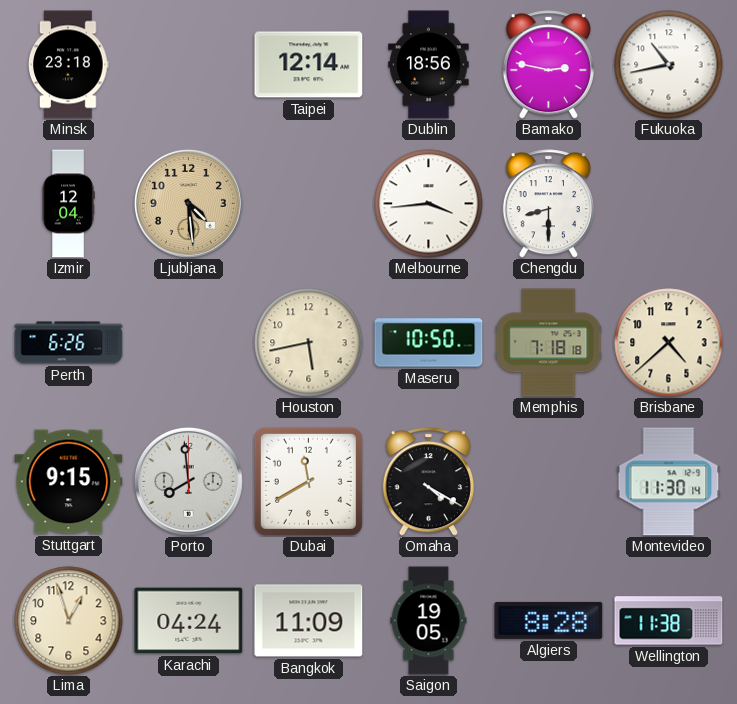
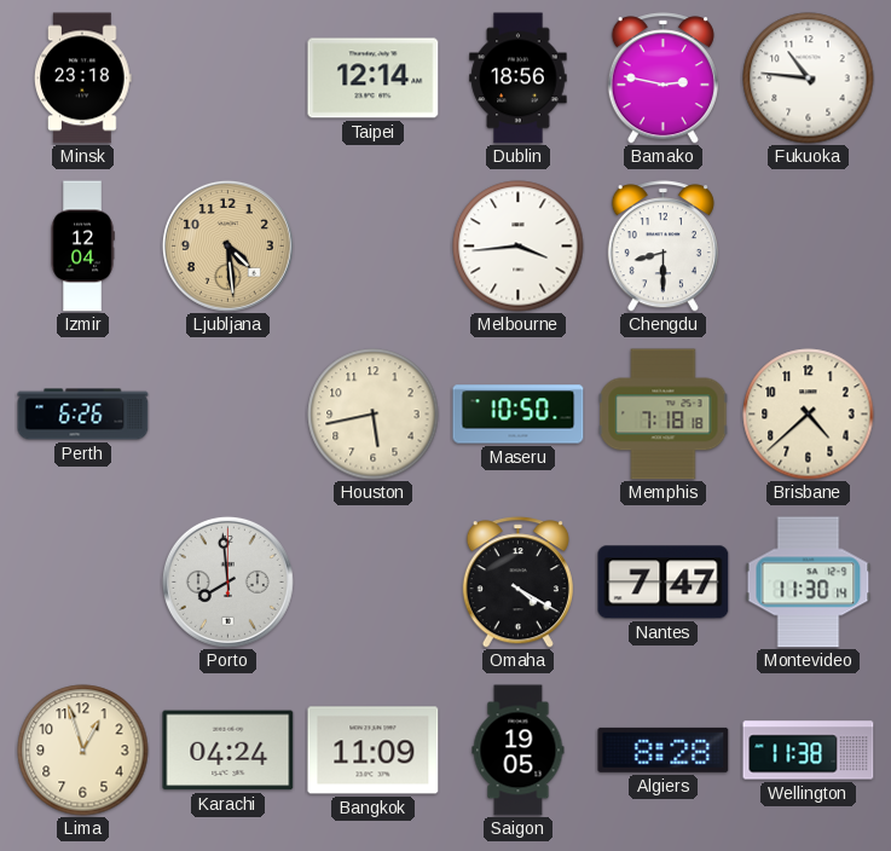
Fukuoka: 10:43 -> 10:46
Stuttgart: 9:15 -> none
Dubai: 11:40 -> none
Nantes: none -> 7:47
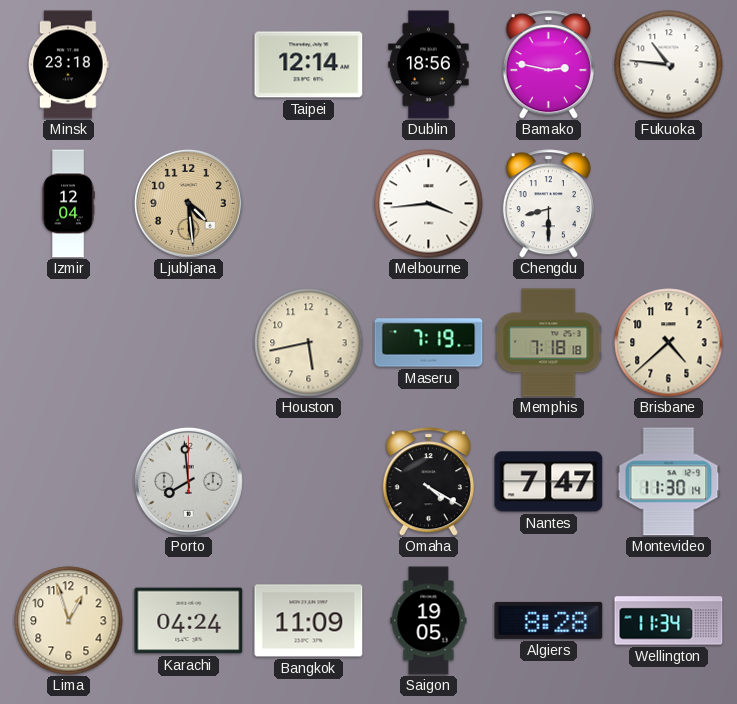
Perth: 6:26 -> none
Maseru: 10:50 -> 7:19
Wellington: 11:38 -> 11:34
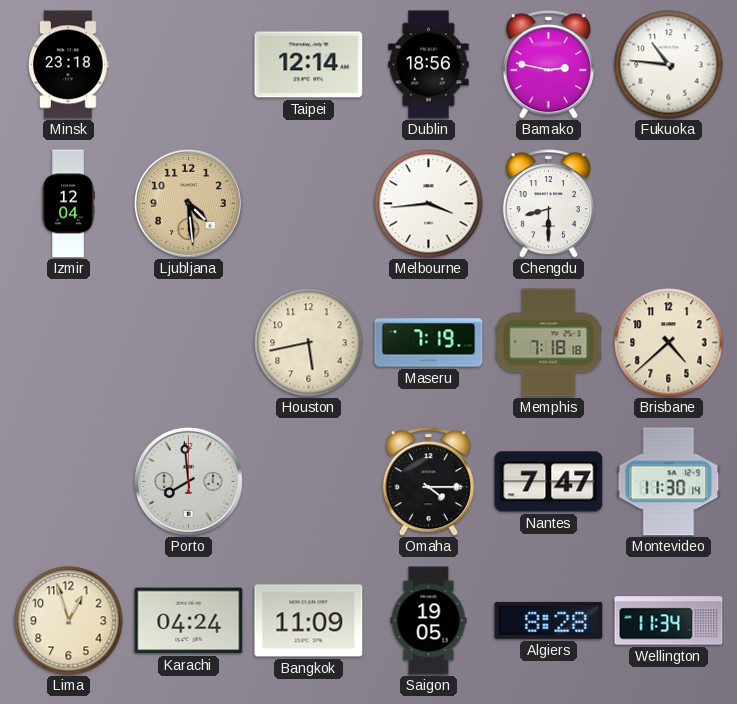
Omaha: 4:20 -> 4:15
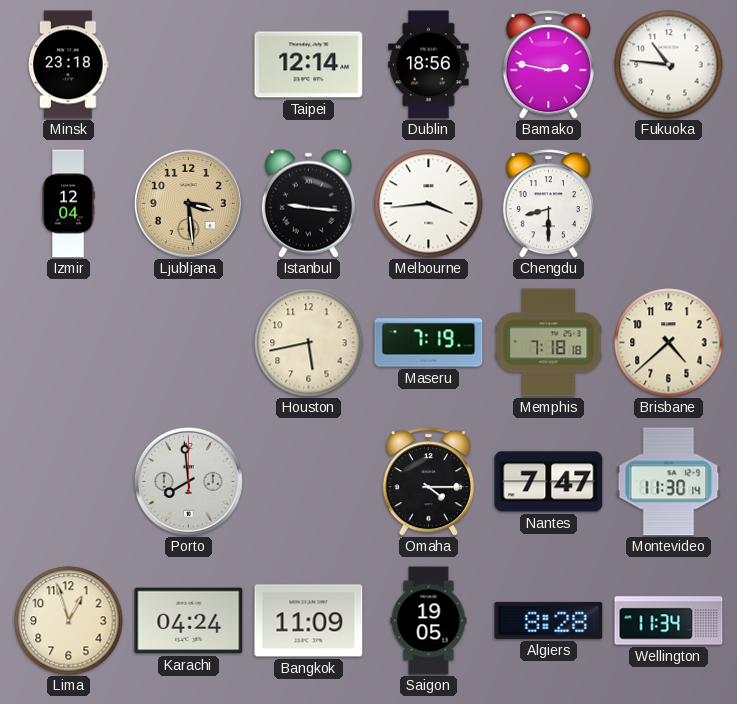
Ljubljana: 4:29 -> 3:29
Istanbul: none -> 9:16
